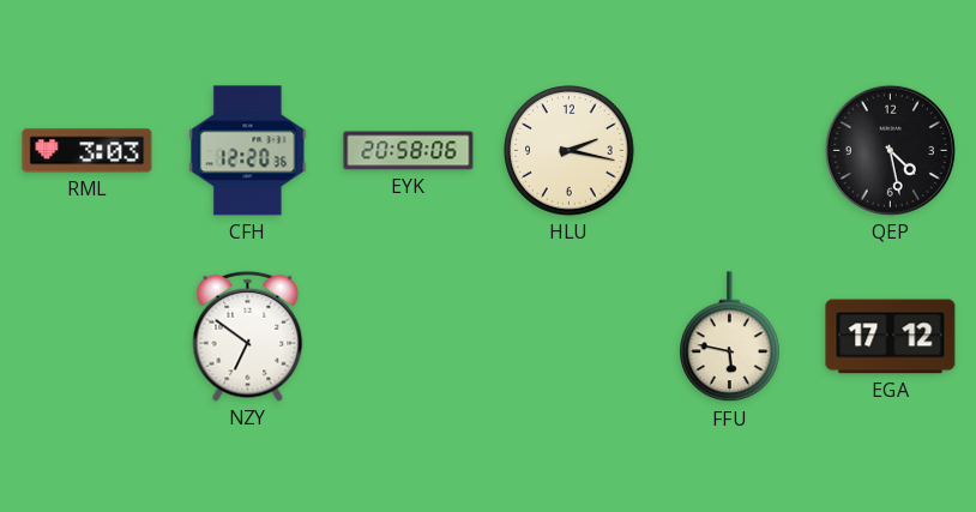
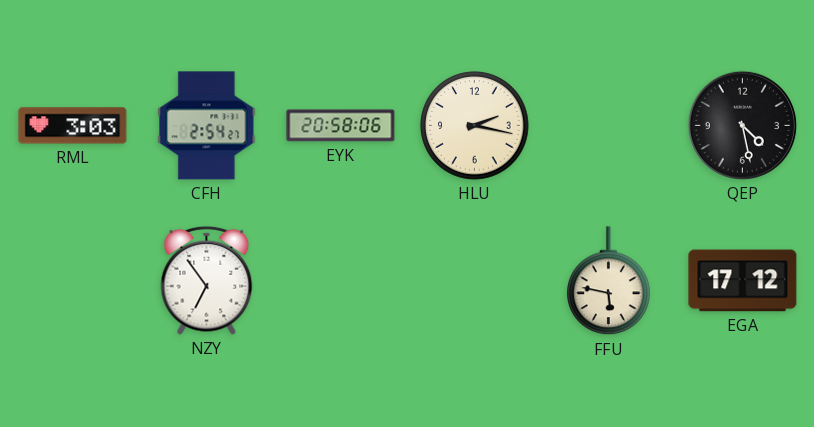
CFH: 12:20 -> 2:54
NZY: 6:51 -> 6:54
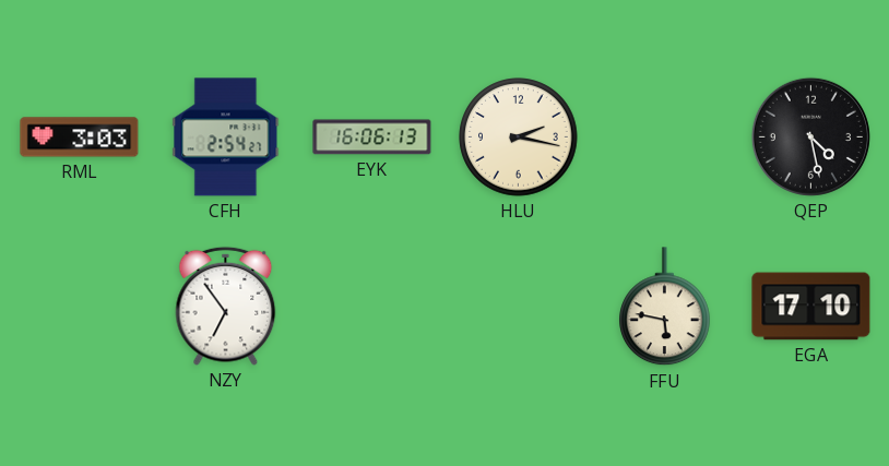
EYK: 20:58 -> 16:06
EGA: 17:12 -> 17:10
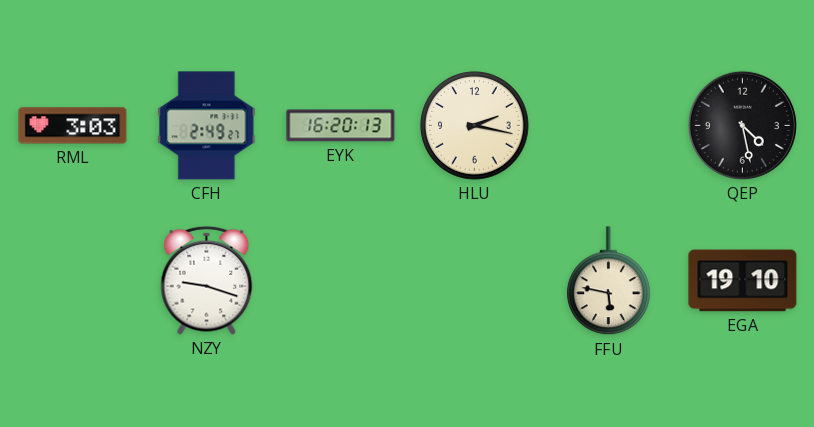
CFH: 2:54 -> 2:49
EYK: 16:06 -> 16:20
NZY: 6:54 -> 9:18
EGA: 17:10 -> 19:10
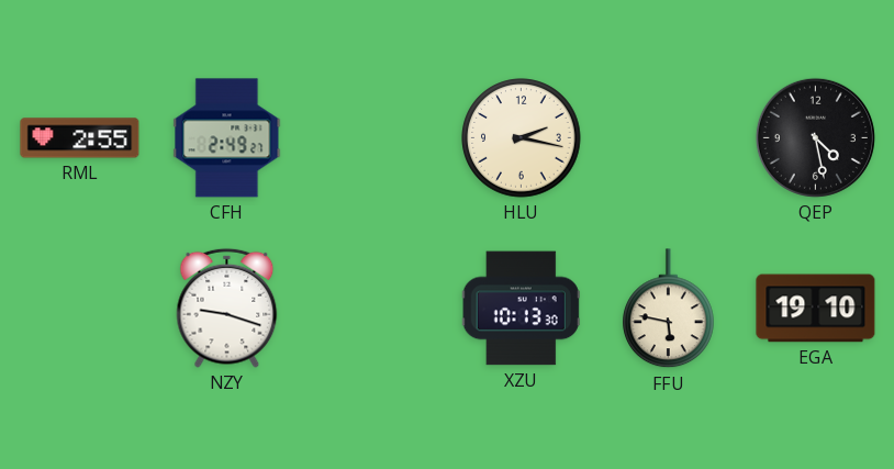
RML: 3:03 -> 2:55
EYK: 16:20 -> none
XZU: none -> 10:13
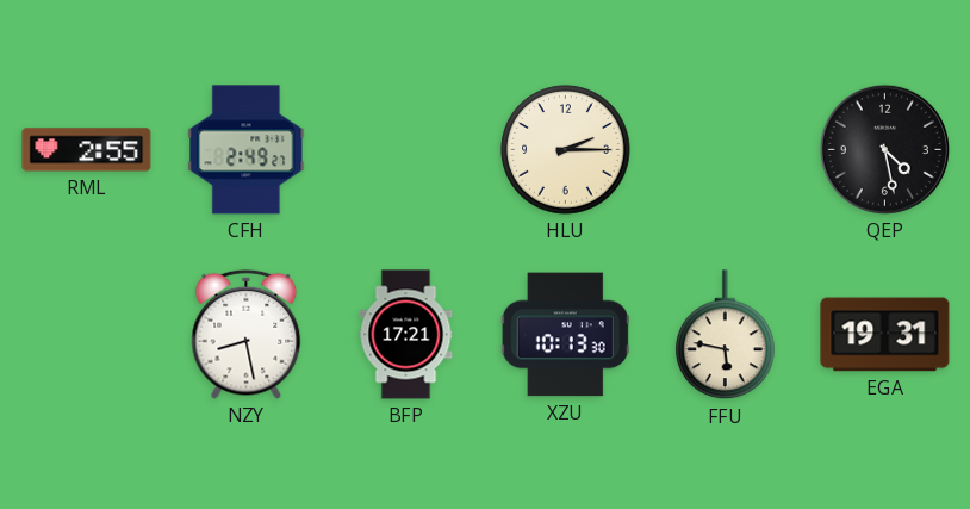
HLU: 2:17 -> 2:15
NZY: 9:18 -> 8:28
BFP: none -> 17:21
EGA: 19:10 -> 19:31
